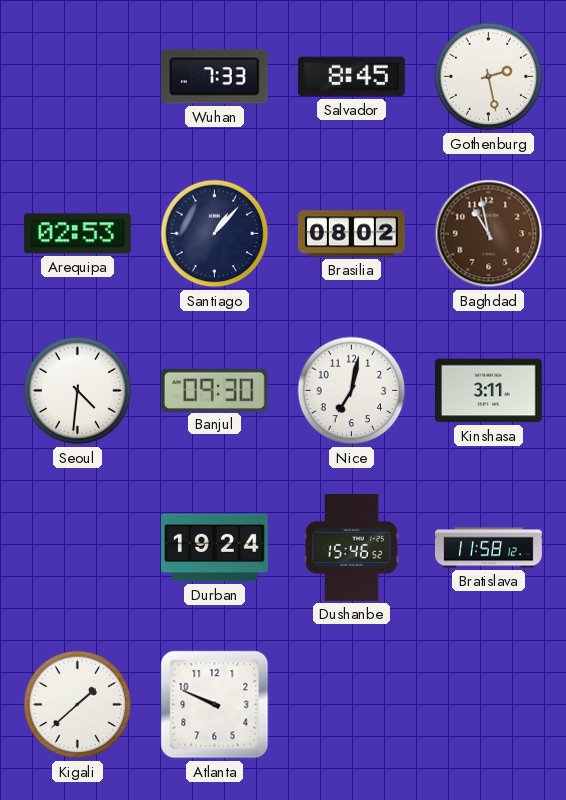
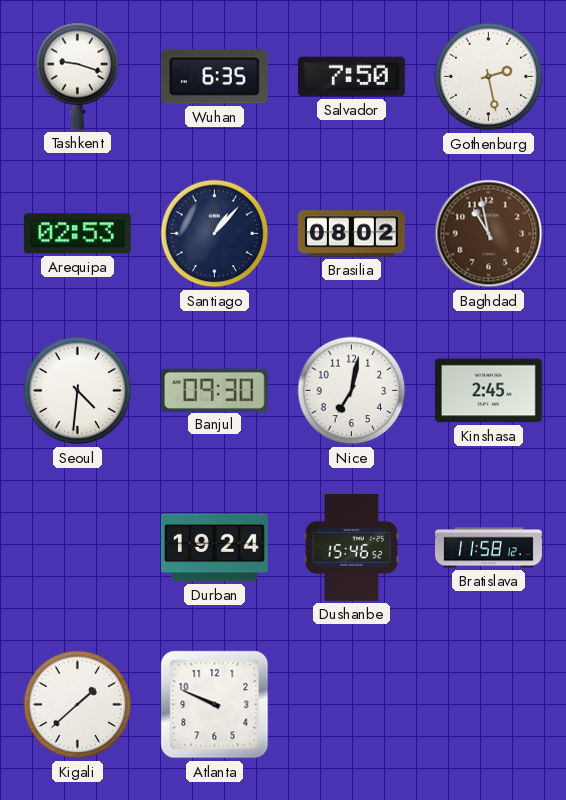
Tashkent: none -> 9:18
Wuhan: 7:33 -> 6:35
Salvador: 8:45 -> 7:50
Kinshasa: 3:11 -> 2:45
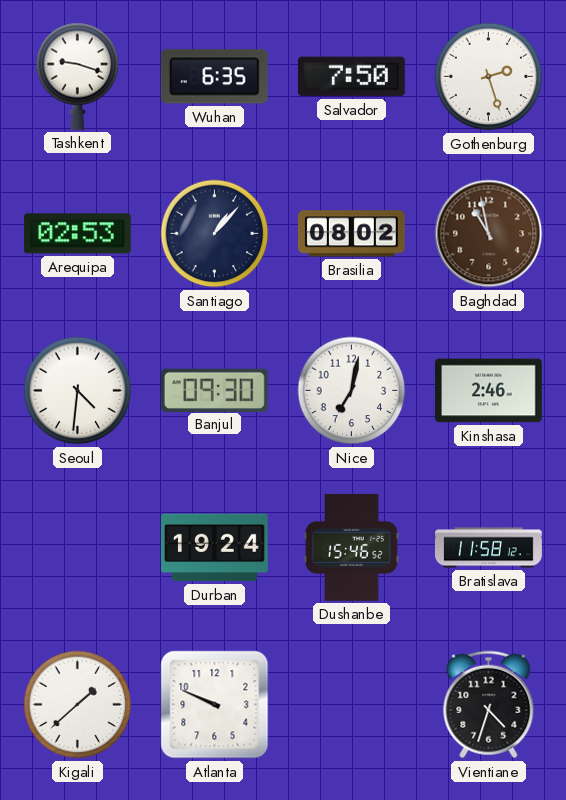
Gothenburg: 2:28 -> 2:27
Kinshasa: 2:45 -> 2:46
Vientiane: none -> 4:33
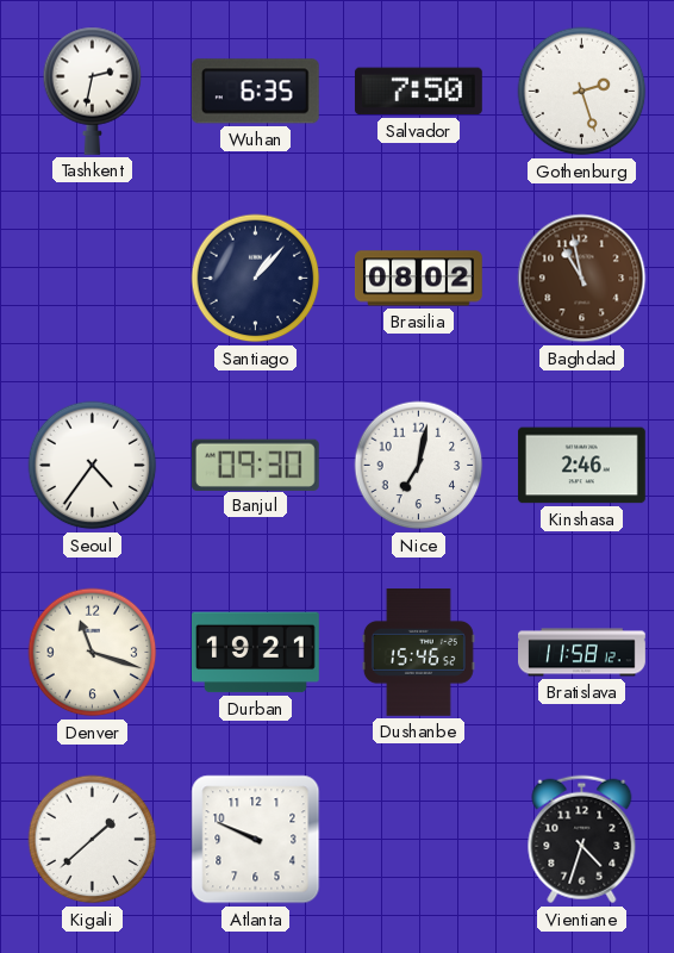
Tashkent: 9:18 -> 2:32
Arequipa: 02:53 -> none
Seoul: 4:31 -> 4:36
Denver: none -> 11:18
Durban: 19:24 -> 19:21
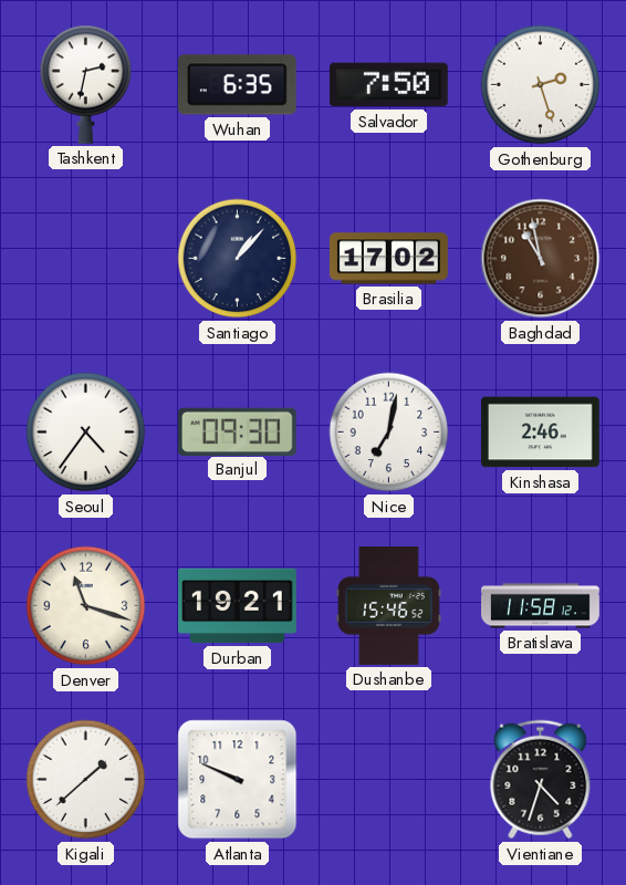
Brasilia: 08:02 -> 17:02
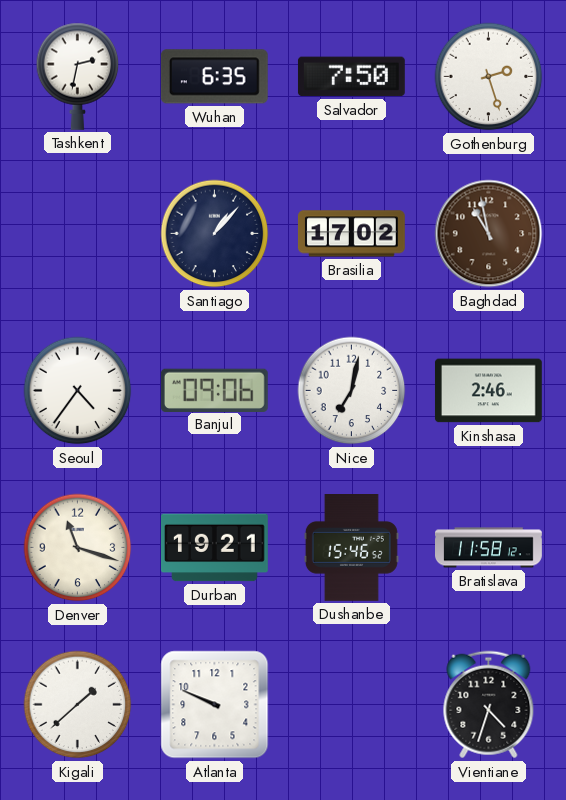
Banjul: 09:30 -> 09:06
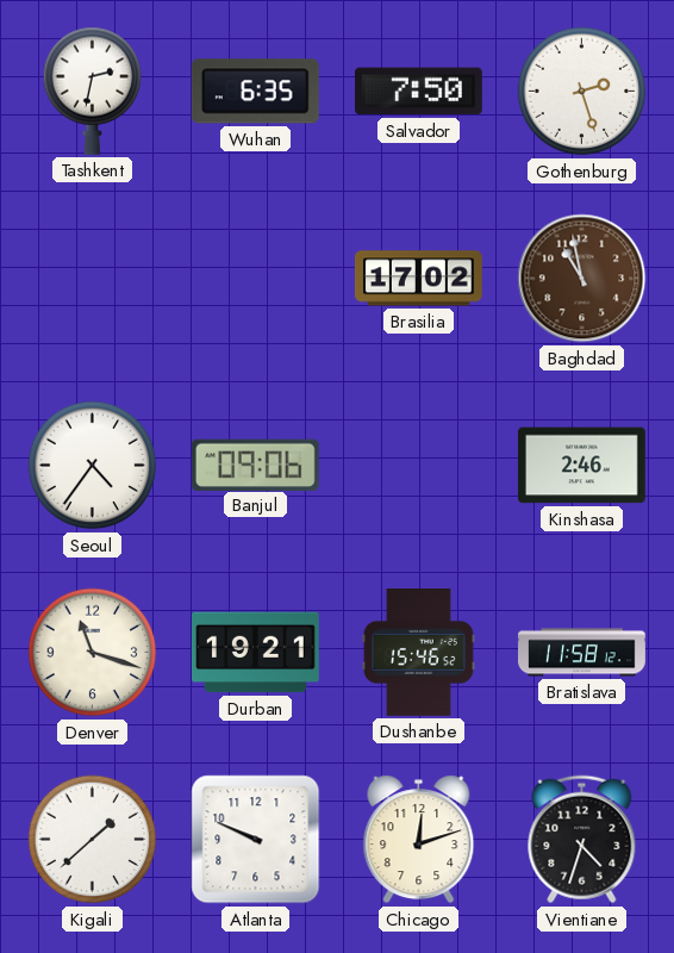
Santiago: 1:07 -> none
Nice: 7:02 -> none
Chicago: none -> 12:12
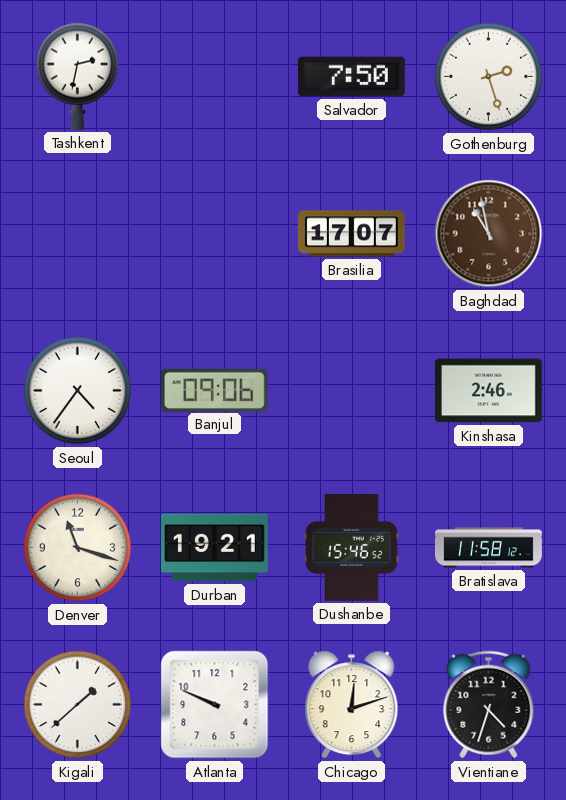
Wuhan: 6:35 -> none
Brasilia: 17:02 -> 17:07
